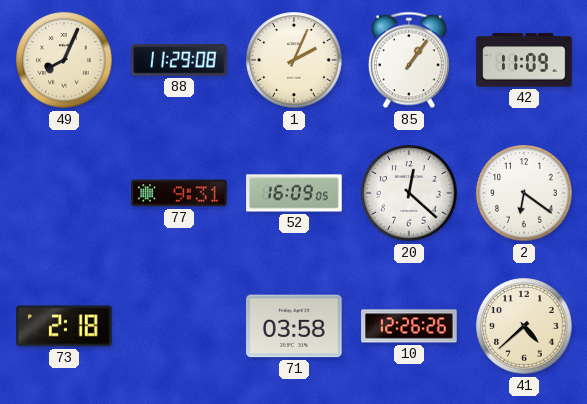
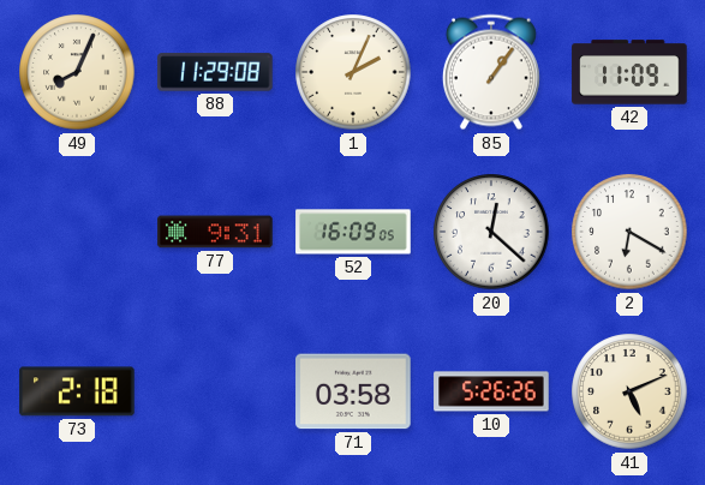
2: 6:21 -> 6:20
10: 12:26 -> 5:26
41: 4:38 -> 5:11
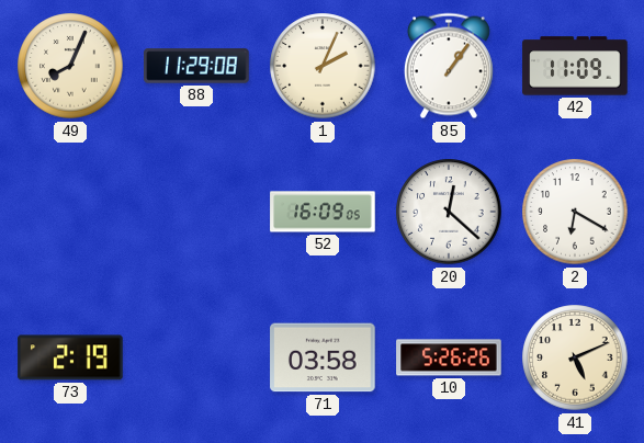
77: 9:31 -> none
73: 2:18 -> 2:19
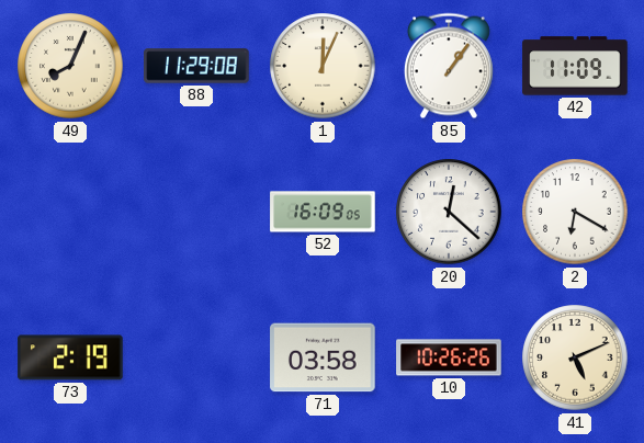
1: 2:04 -> 12:04
10: 5:26 -> 10:26
